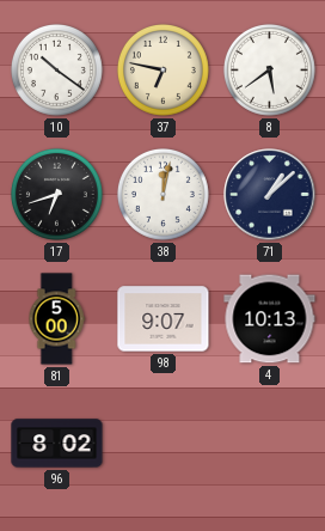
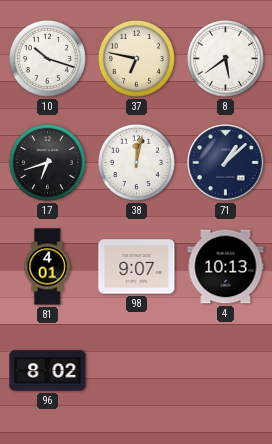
10: 10:21 -> 10:18
81: 5:00 -> 4:01
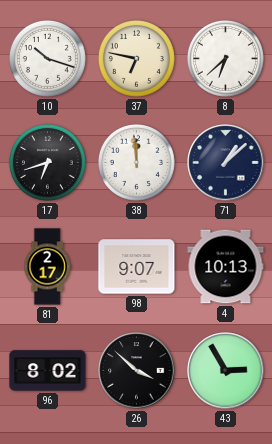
8: 5:39 -> 6:38
38: 12:02 -> 11:59
81: 4:01 -> 2:17
26: none -> 3:52
43: none -> 2:55
